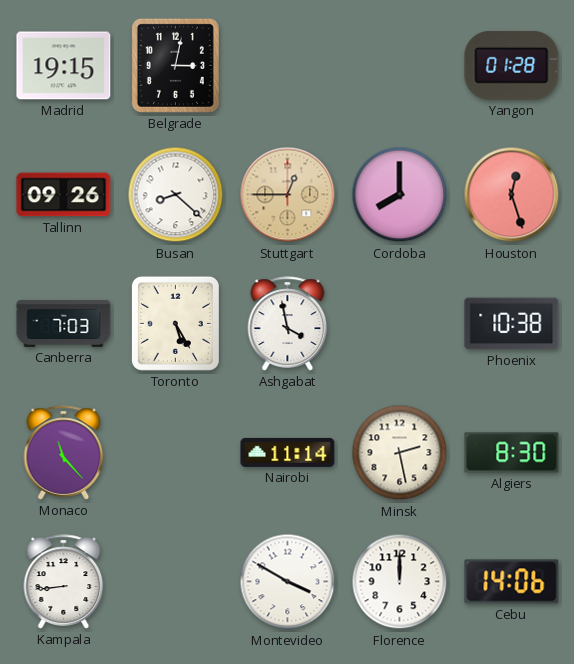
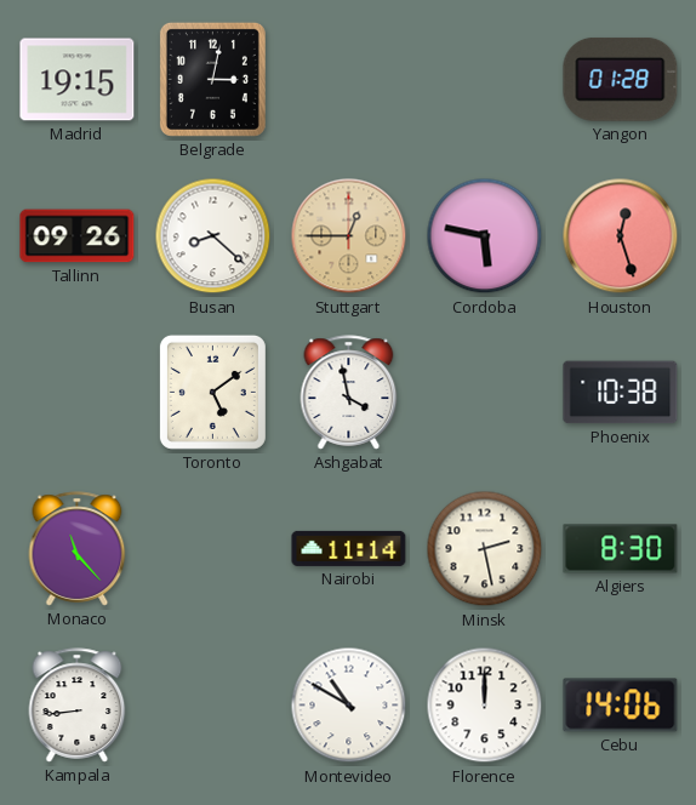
Cordoba: 8:00 -> 5:47
Canberra: 7:03 -> none
Toronto: 5:25 -> 5:09
Montevideo: 3:50 -> 10:50
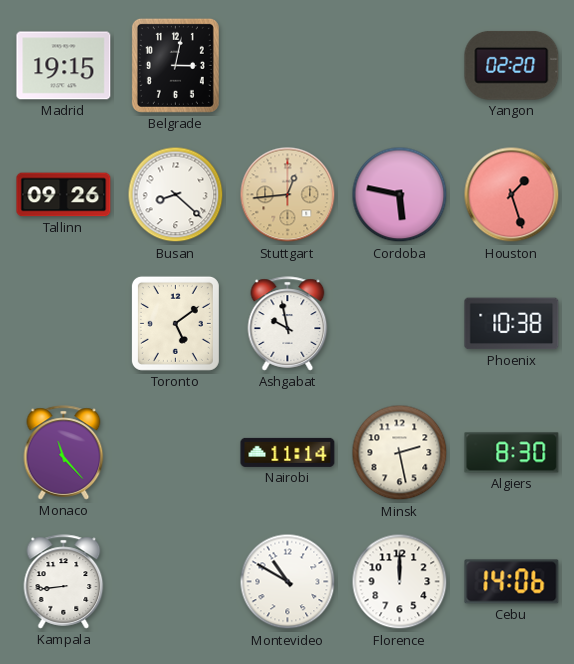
Yangon: 01:28 -> 02:20
Stuttgart: 12:45 -> 12:44
Houston: 12:27 -> 1:27
Ashgabat: 3:58 -> 9:58
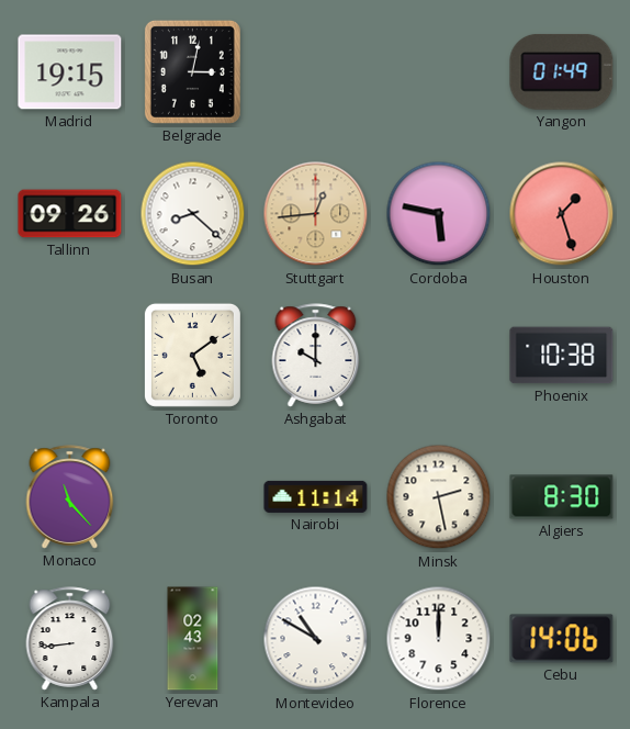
Yangon: 02:20 -> 01:49
Ashgabat: 9:58 -> 10:00
Yerevan: none -> 02:43
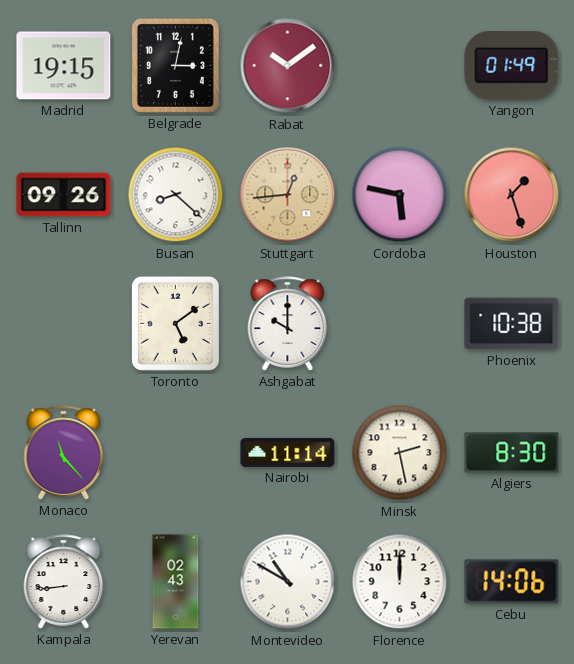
Rabat: none -> 10:09
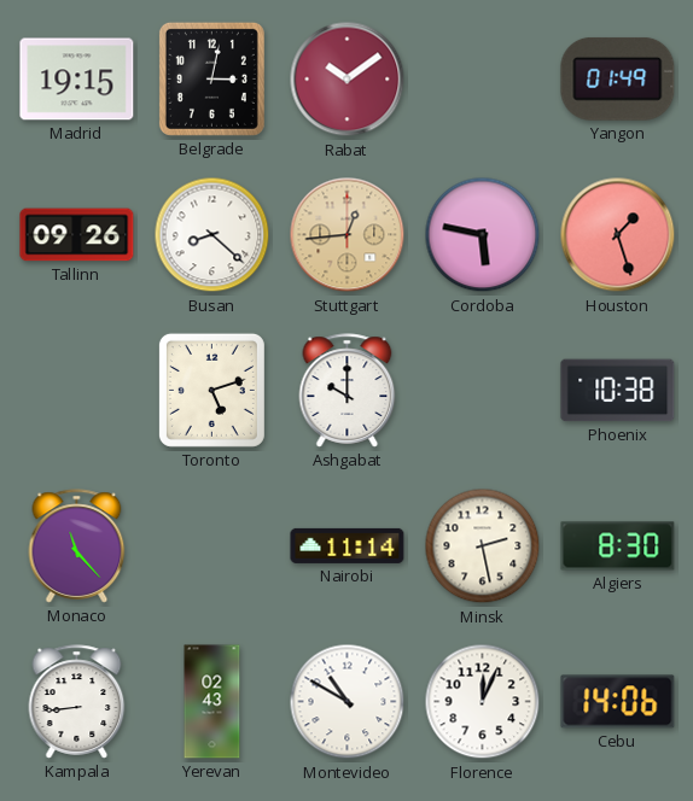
Toronto: 5:09 -> 5:12
Florence: 12:00 -> 12:04
